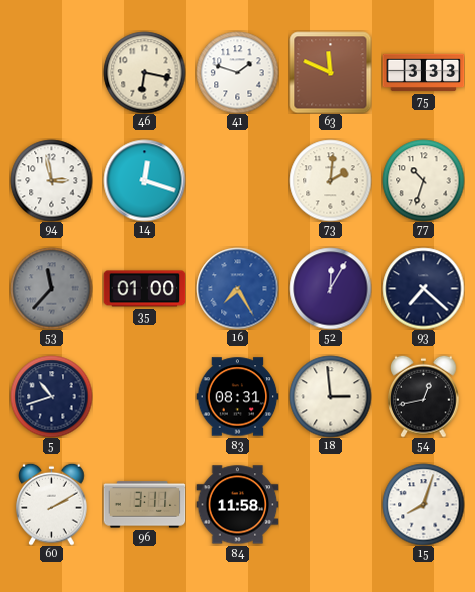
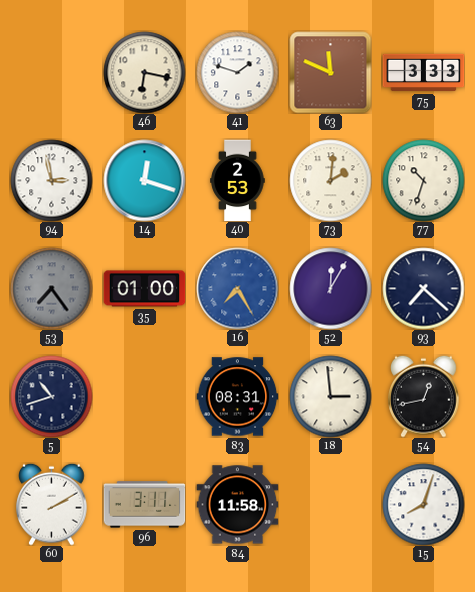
40: none -> 2:53
53: 11:37 -> 7:24
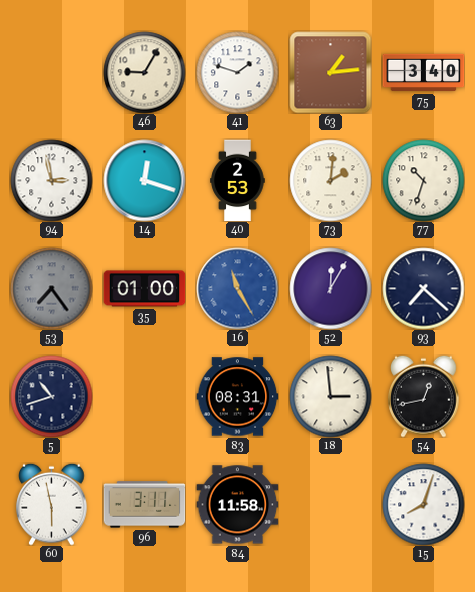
46: 6:17 -> 9:05
63: 11:49 -> 1:14
75: 3:33 -> 3:40
16: 7:25 -> 11:25
60: 2:10 -> 5:58
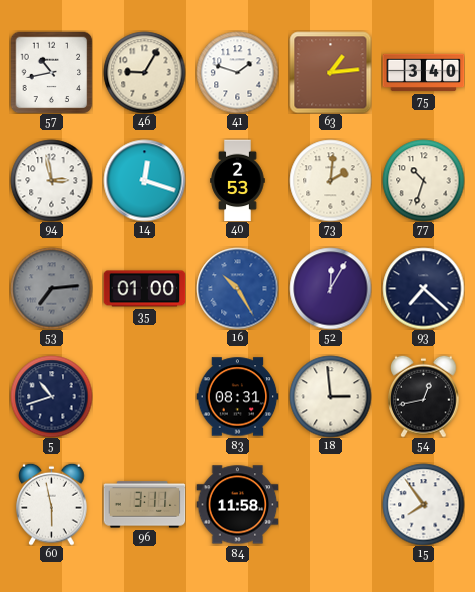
57: none -> 10:43
53: 7:24 -> 7:14
16: 11:25 -> 10:25
15: 8:03 -> 7:54
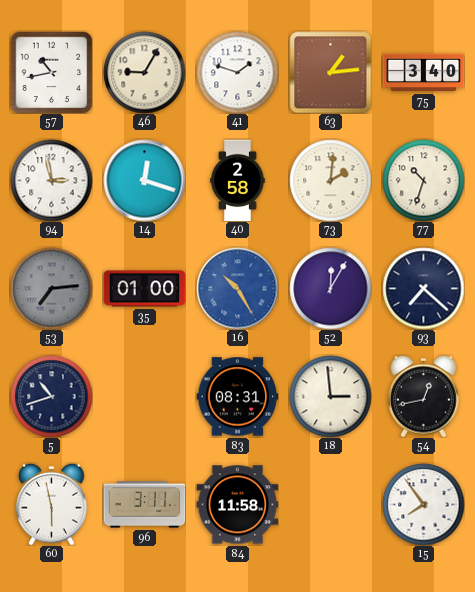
40: 2:53 -> 2:58
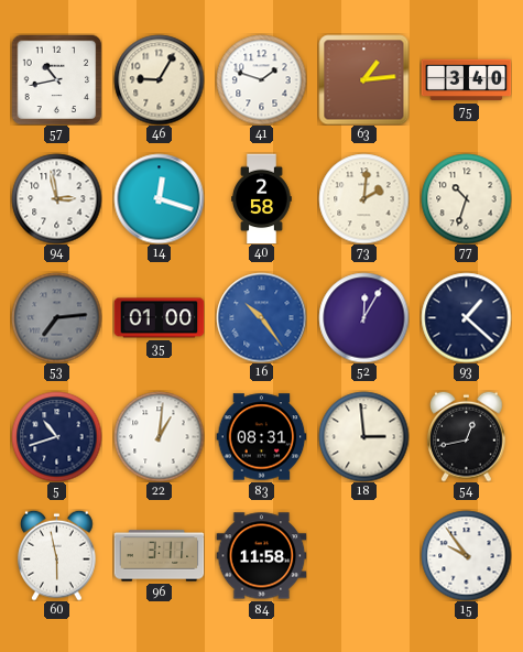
16: 10:25 -> 10:24
93: 7:22 -> 1:22
22: none -> 1:01
15: 7:54 -> 9:54
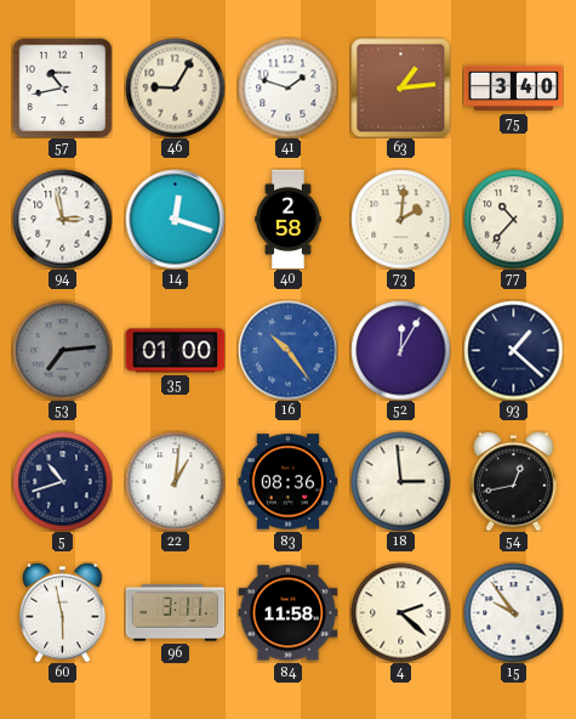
77: 10:33 -> 10:37
83: 08:31 -> 08:36
4: none -> 2:22
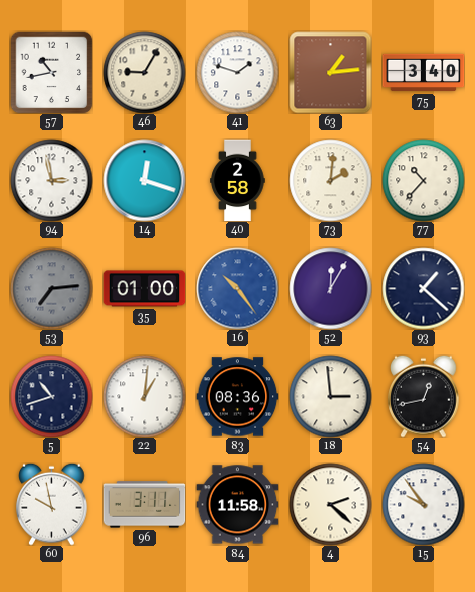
60: 5:58 -> 9:58
